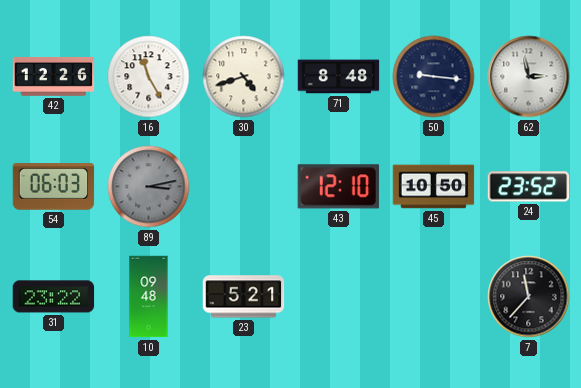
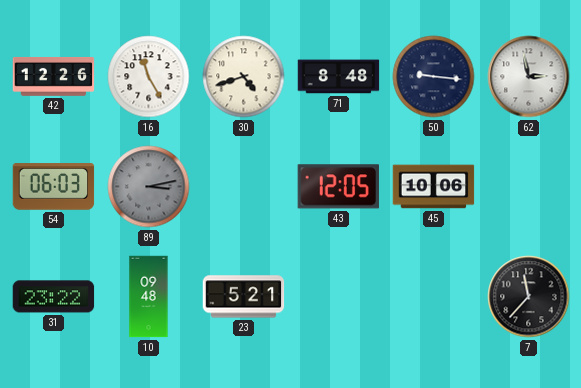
43: 12:10 -> 12:05
45: 10:50 -> 10:06
24: 23:52 -> none
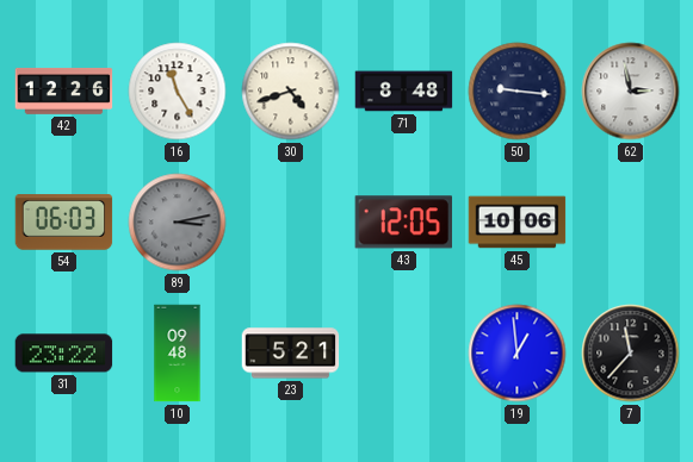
19: none -> 12:59
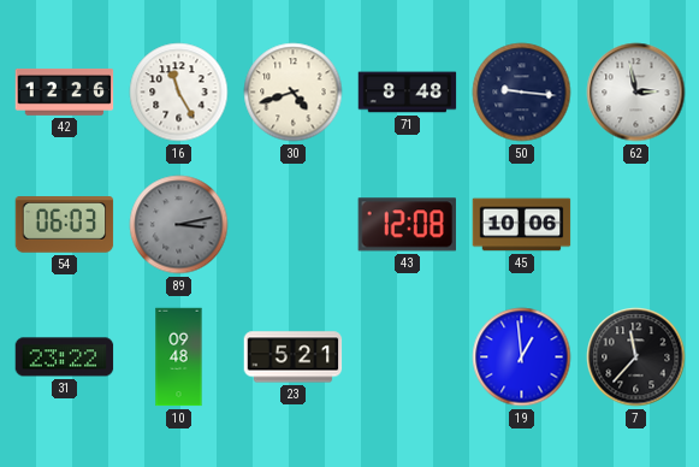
43: 12:05 -> 12:08
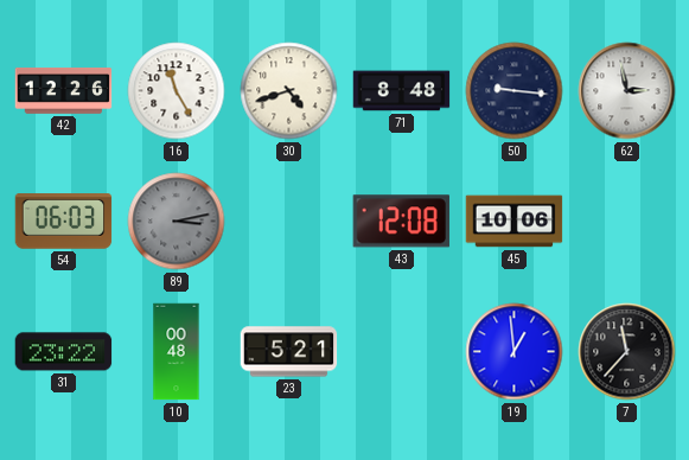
10: 09:48 -> 00:48
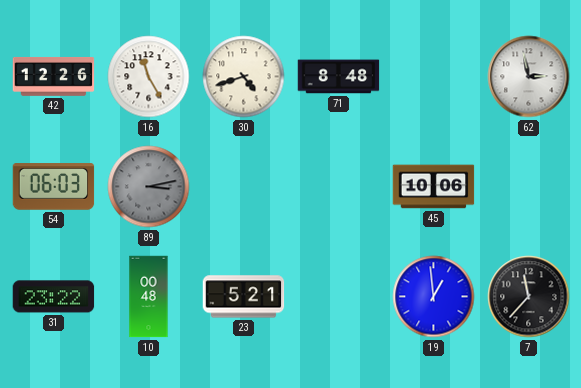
50: 9:16 -> none
43: 12:08 -> none
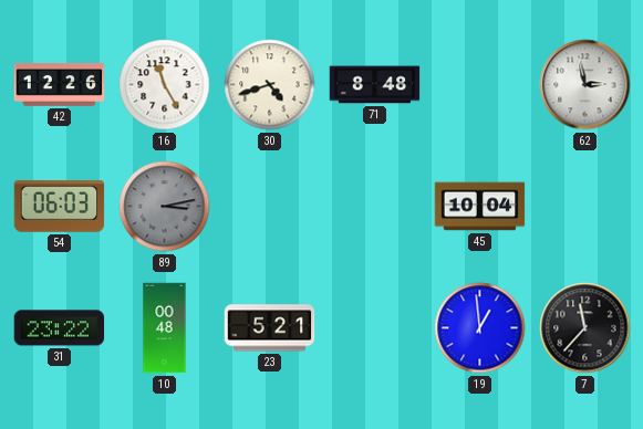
45: 10:06 -> 10:04
